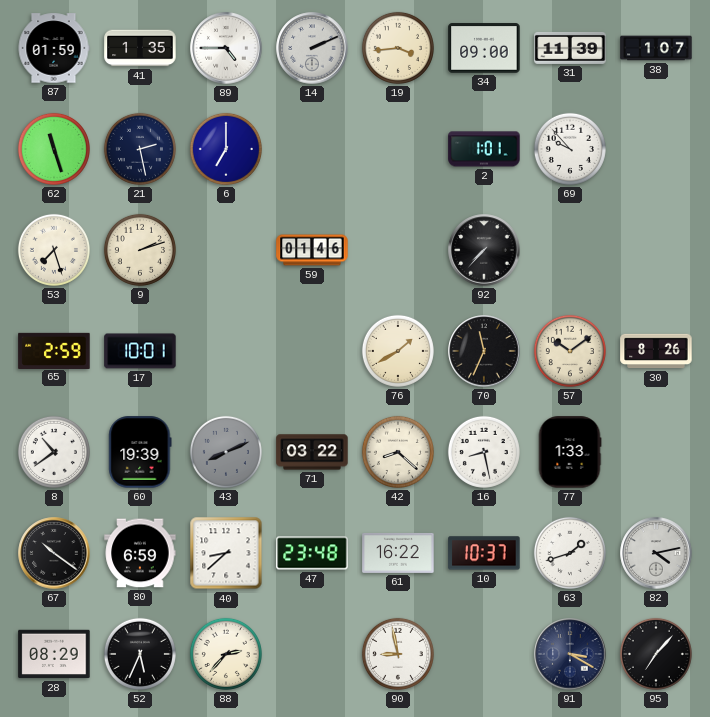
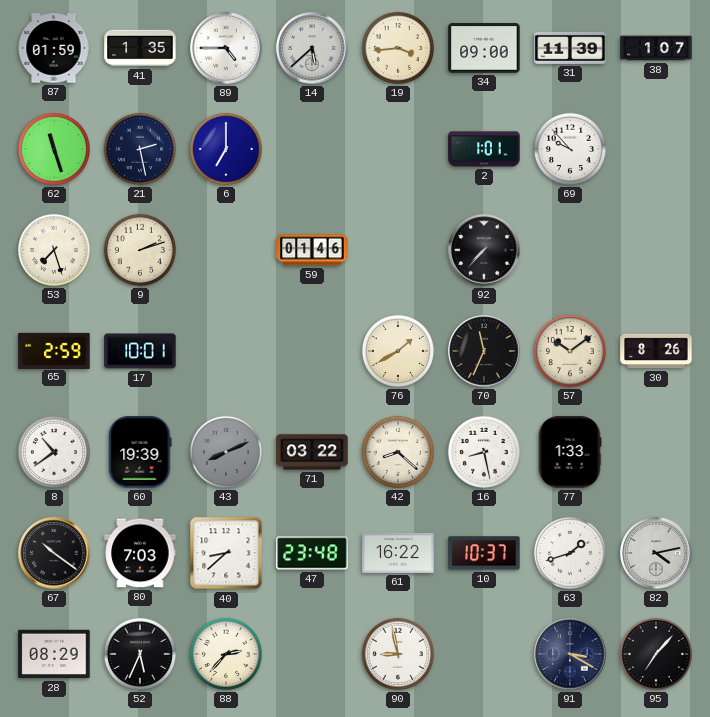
14: 2:11 -> 5:38
80: 6:59 -> 7:03
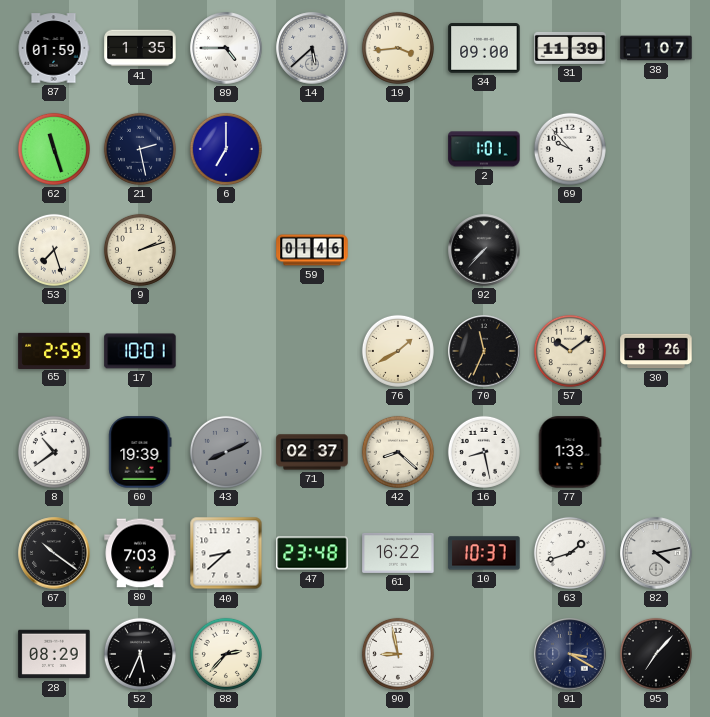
71: 03:22 -> 02:37
